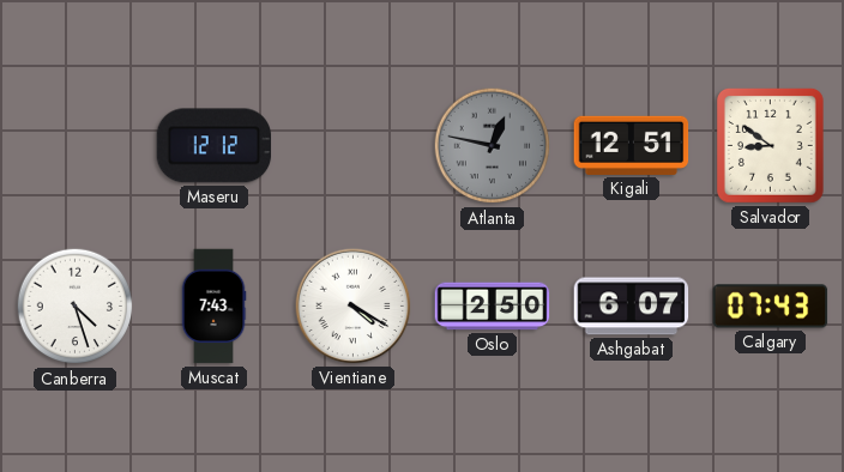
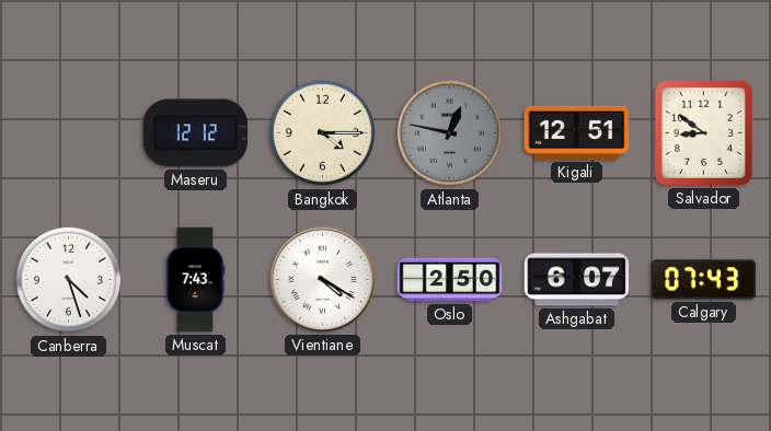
Bangkok: none -> 4:15
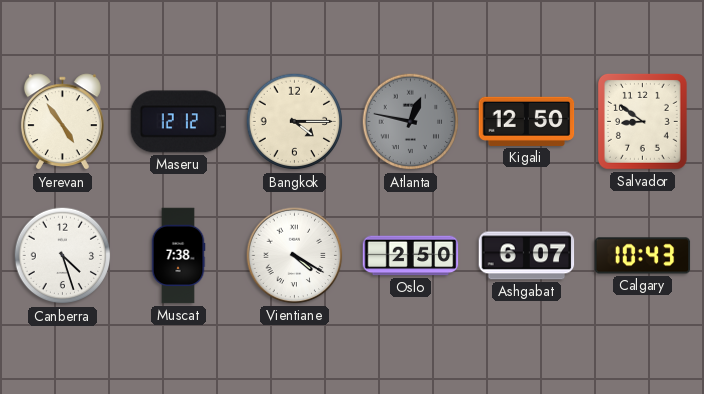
Yerevan: none -> 4:54
Kigali: 12:51 -> 12:50
Muscat: 7:43 -> 7:38
Calgary: 07:43 -> 10:43
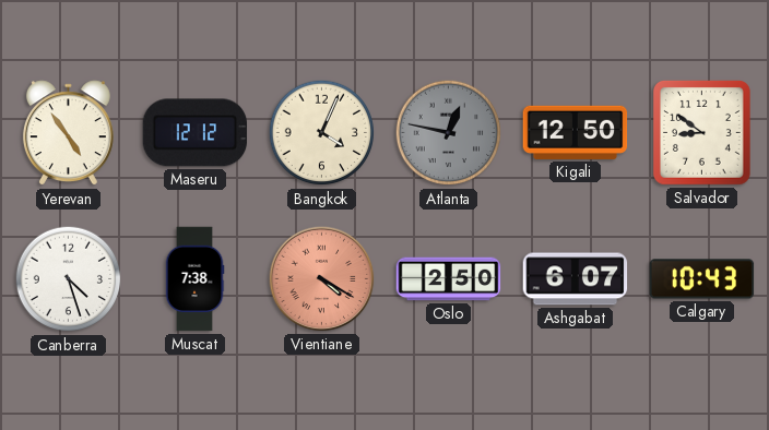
Bangkok: 4:15 -> 4:04
Vientiane dial: white -> salmon
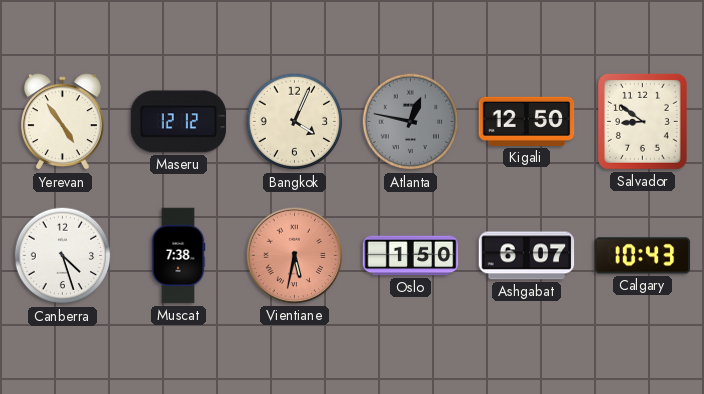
Vientiane: 4:20 -> 5:32
Oslo: 2:50 -> 1:50
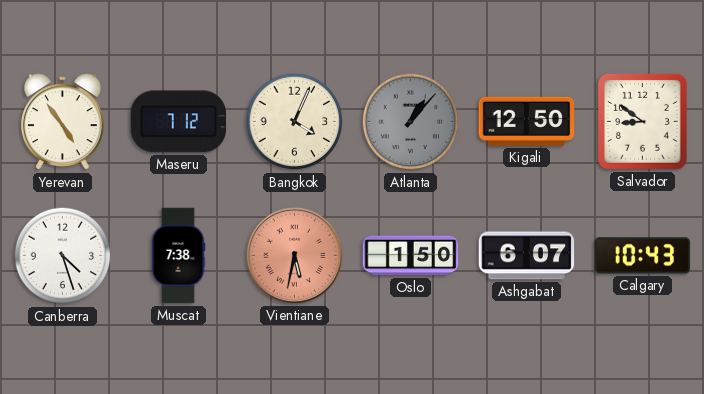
Maseru: 12:12 -> 7:12
Atlanta: 12:47 -> 1:07
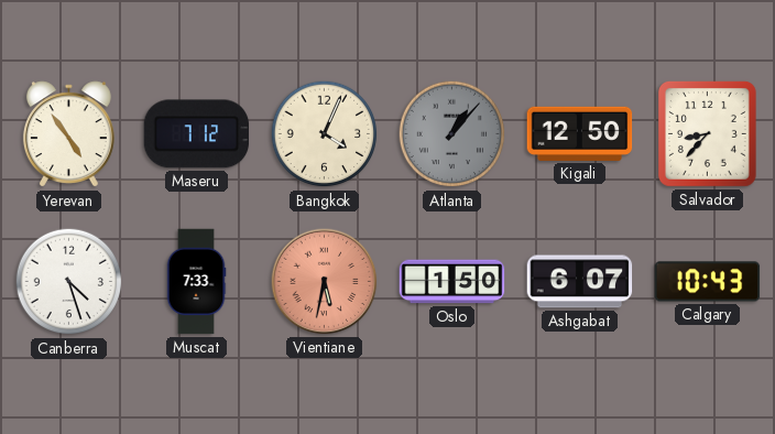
Salvador: 8:51 -> 8:37
Muscat: 7:38 -> 7:33
